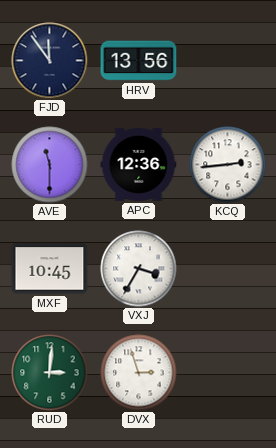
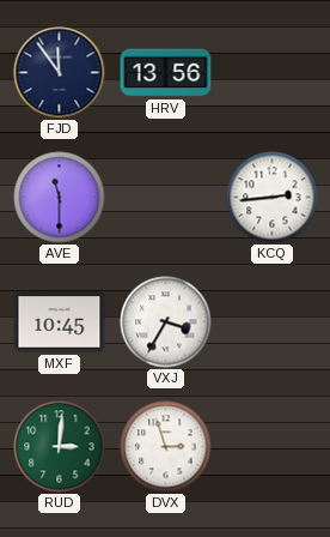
APC: 12:36 -> none
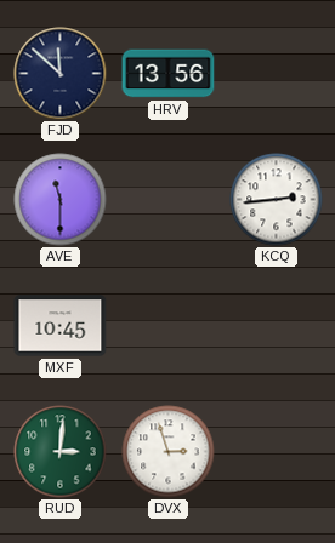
FJD: 11:54 -> 11:52
VXJ: 3:35 -> none
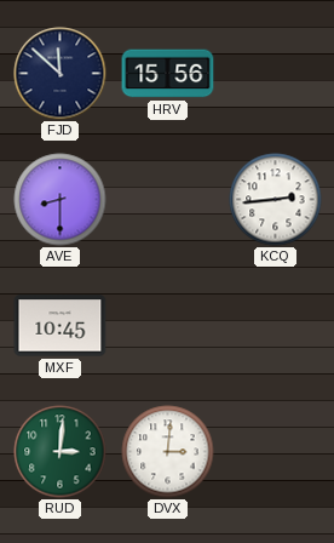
HRV: 13:56 -> 15:56
AVE: 11:30 -> 8:30
DVX: 2:57 -> 3:01
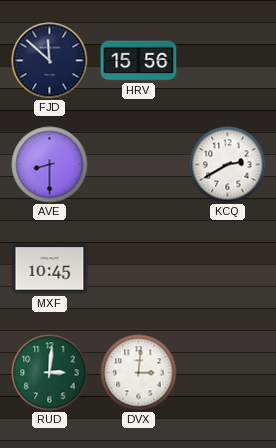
KCQ: 2:44 -> 2:40
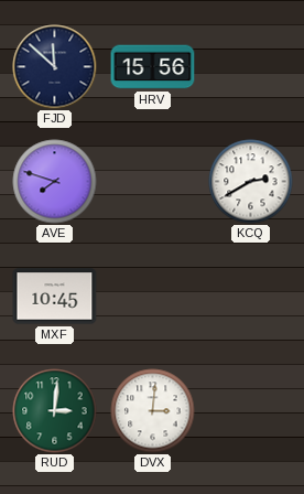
AVE: 8:30 -> 7:48
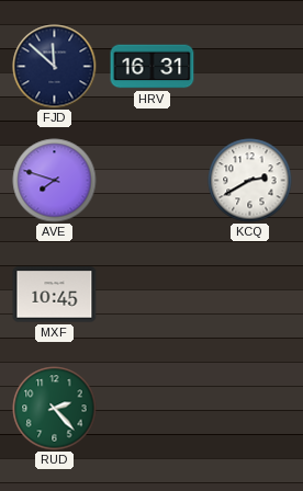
HRV: 15:56 -> 16:31
RUD: 3:01 -> 2:23
DVX: 3:01 -> none
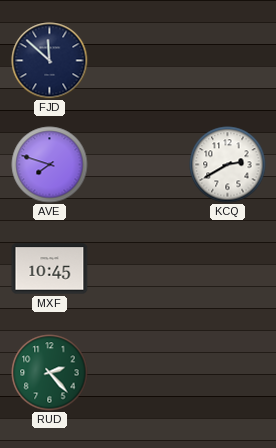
HRV: 16:31 -> none
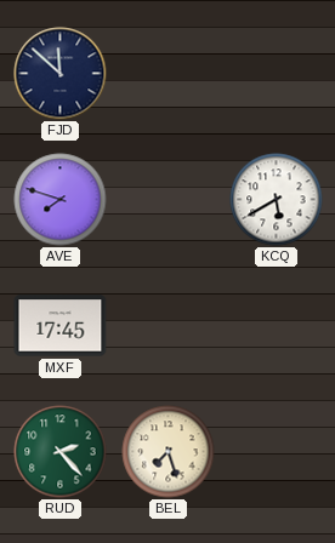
KCQ: 2:40 -> 5:40
MXF: 10:45 -> 17:45
BEL: none -> 7:27
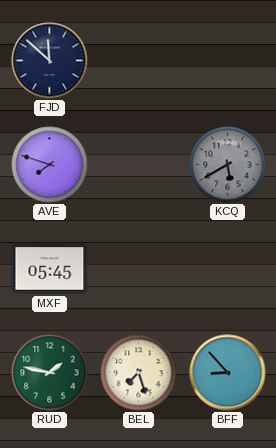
KCQ dial: white -> grey
MXF: 17:45 -> 05:45
RUD: 2:23 -> 1:47
BFF: none -> 8:53
